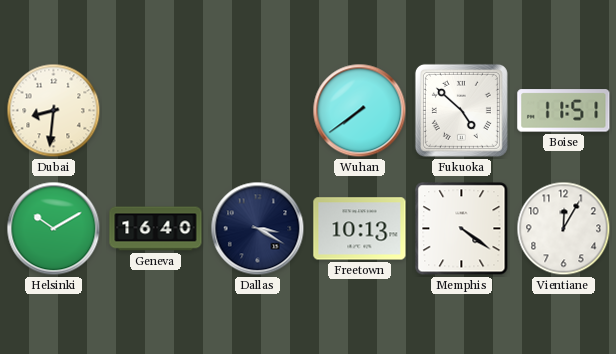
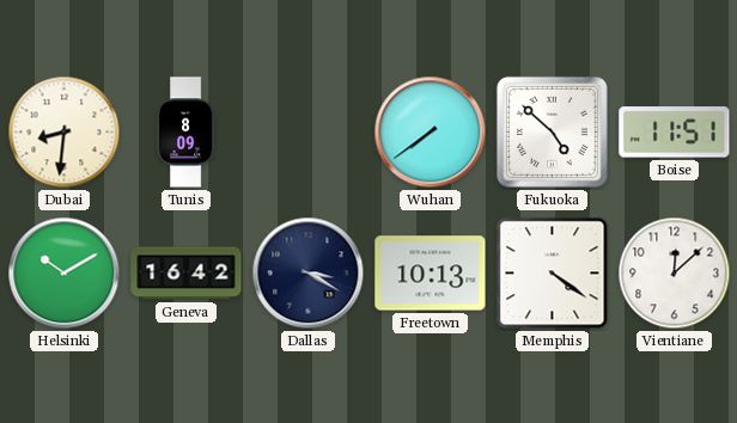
Tunis: none -> 8:09
Geneva: 16:40 -> 16:42
Vientiane: 12:05 -> 12:08
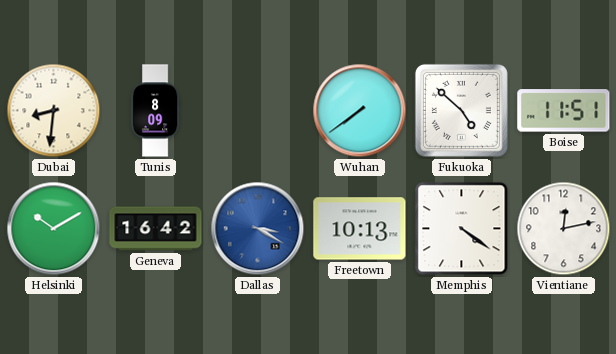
Dallas dial: navy -> blue
Vientiane: 12:08 -> 12:13
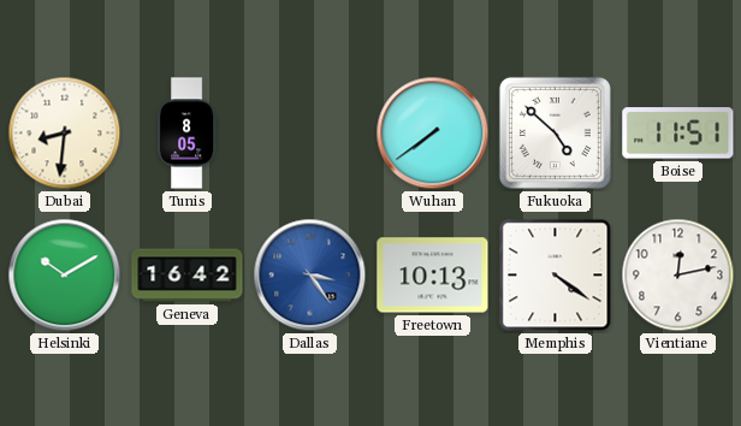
Tunis: 8:09 -> 8:05
Dallas: 3:20 -> 3:24
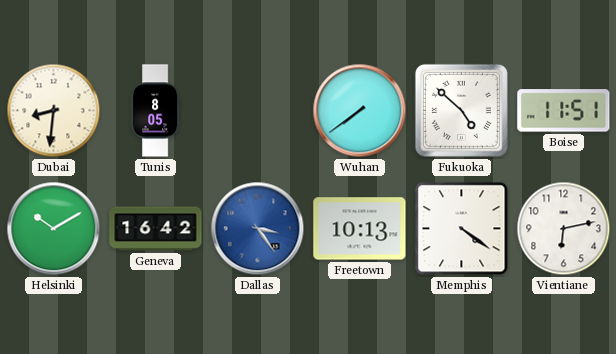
Vientiane: 12:13 -> 6:13
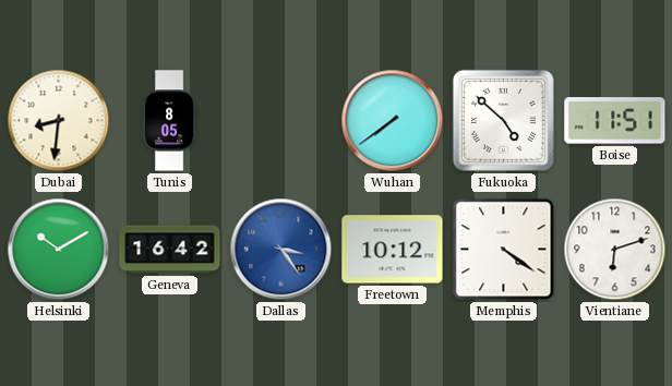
Freetown: 10:13 -> 10:12
Vientiane: 6:13 -> 6:12
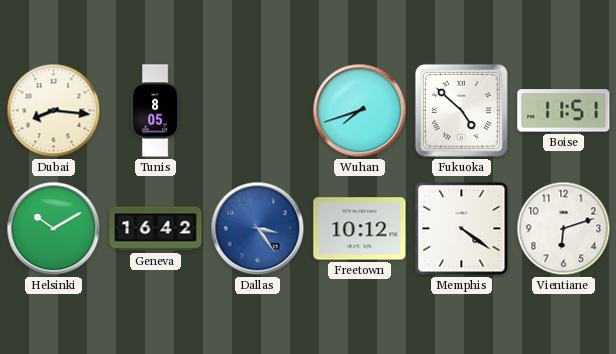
Dubai: 8:31 -> 8:16
Wuhan: 7:39 -> 7:42
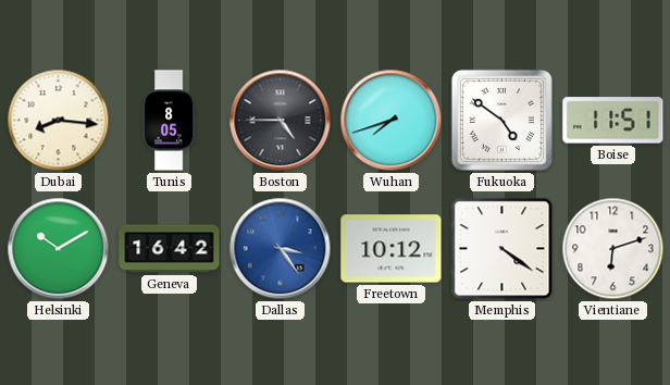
Boston: none -> 4:45
Fukuoka: 4:52 -> 4:51
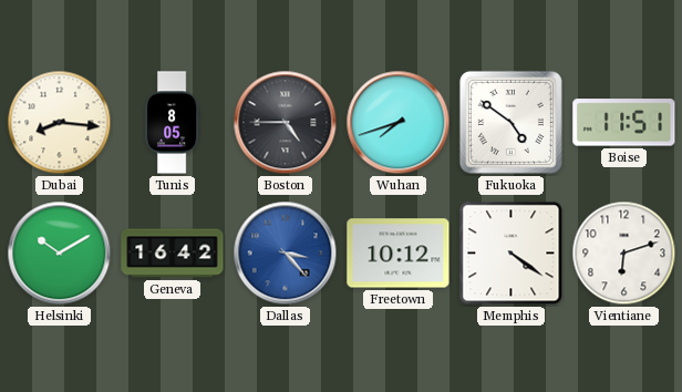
Dallas: 3:24 -> 3:23
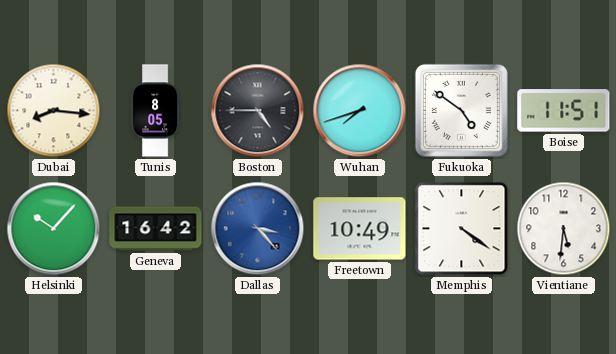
Helsinki: 10:10 -> 10:07
Freetown: 10:12 -> 10:49
Vientiane: 6:12 -> 5:31
